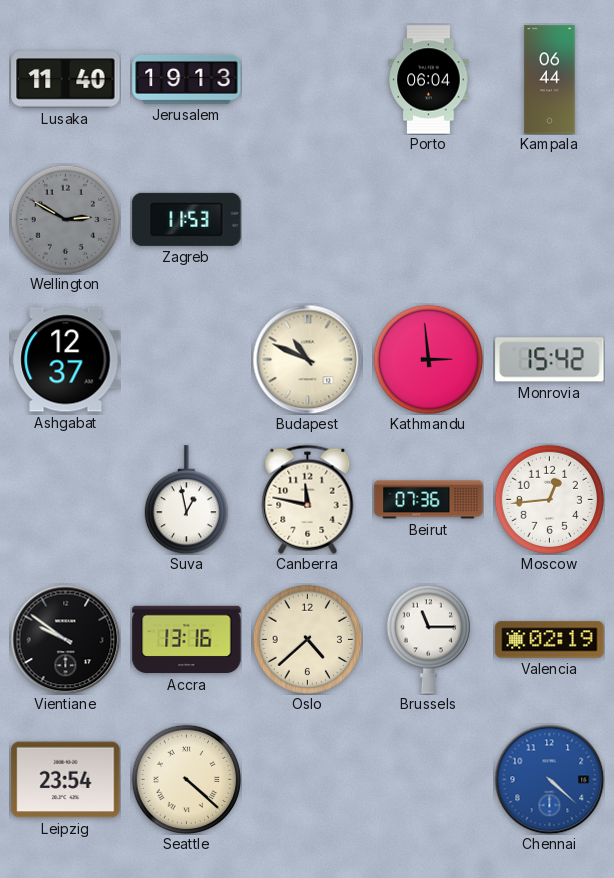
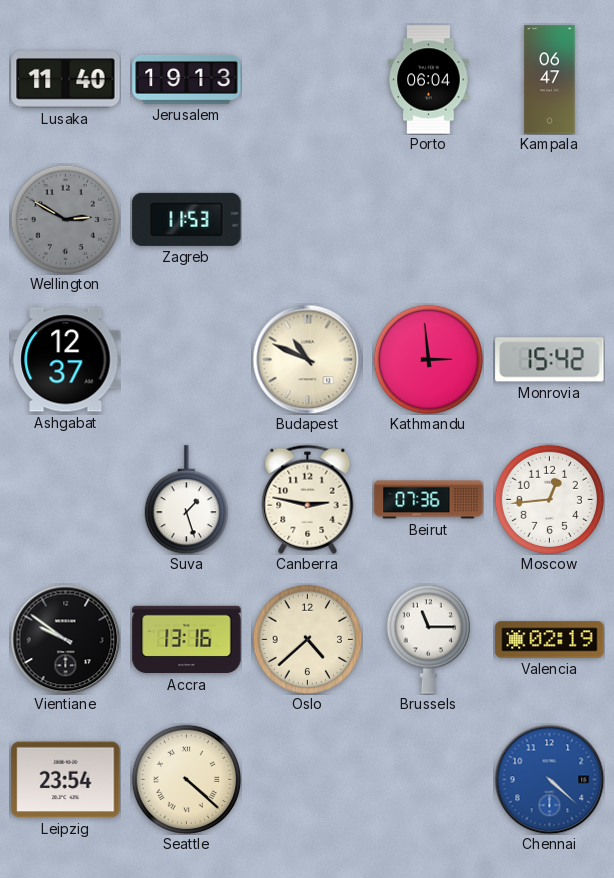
Kampala: 06:44 -> 06:47
Suva: 12:58 -> 1:27
Canberra: 11:47 -> 2:47
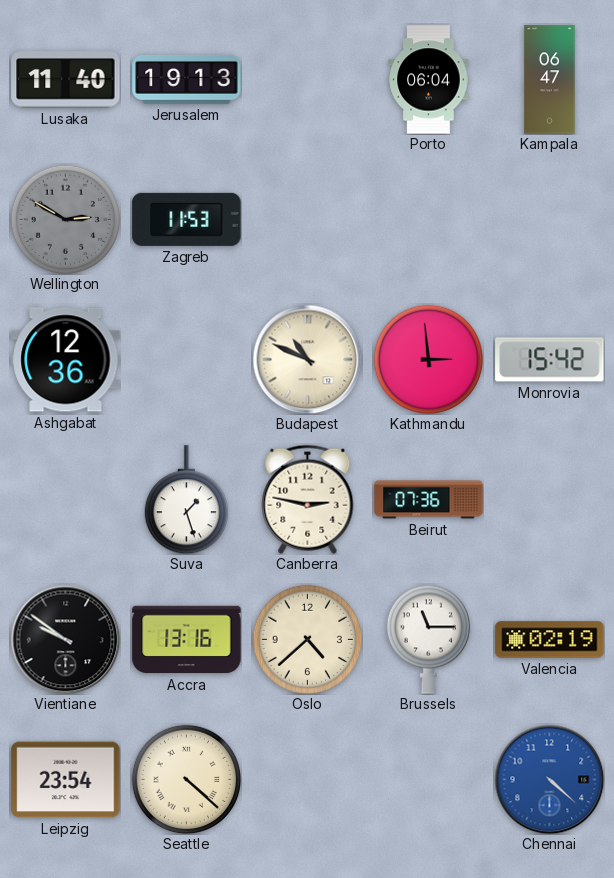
Ashgabat: 12:37 -> 12:36
Moscow: 12:44 -> none
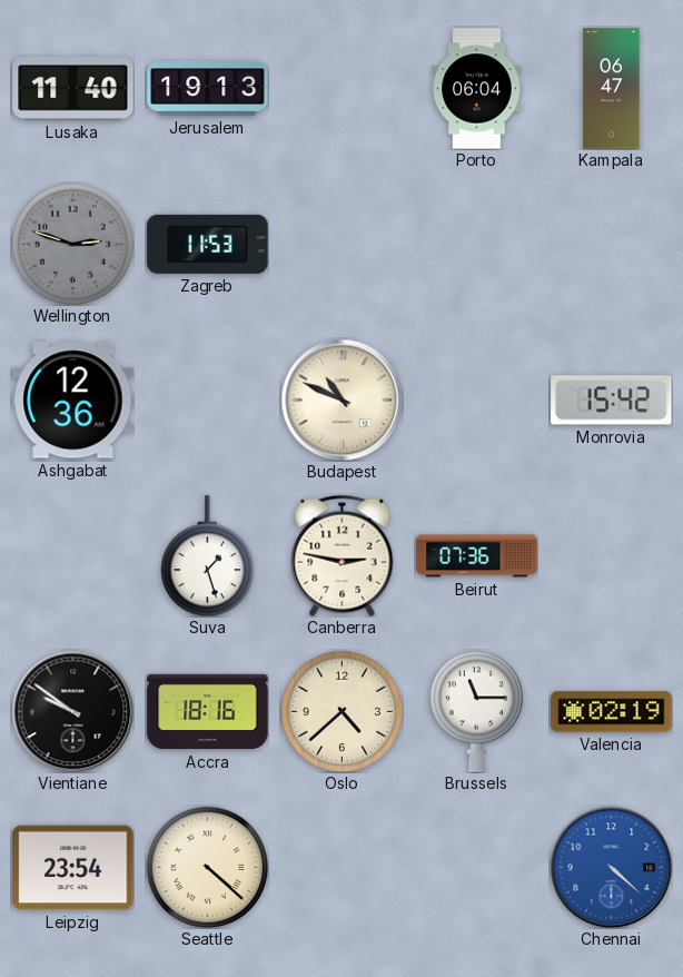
Wellington: 2:50 -> 2:48
Kathmandu: 2:59 -> none
Accra: 13:16 -> 18:16
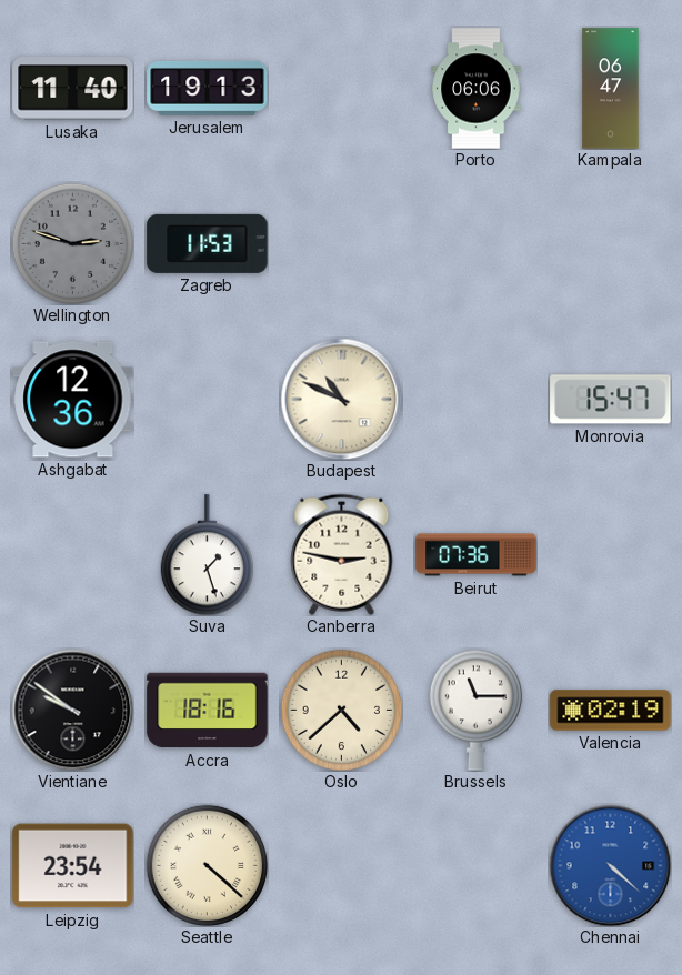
Porto: 06:04 -> 06:06
Monrovia: 15:42 -> 15:47
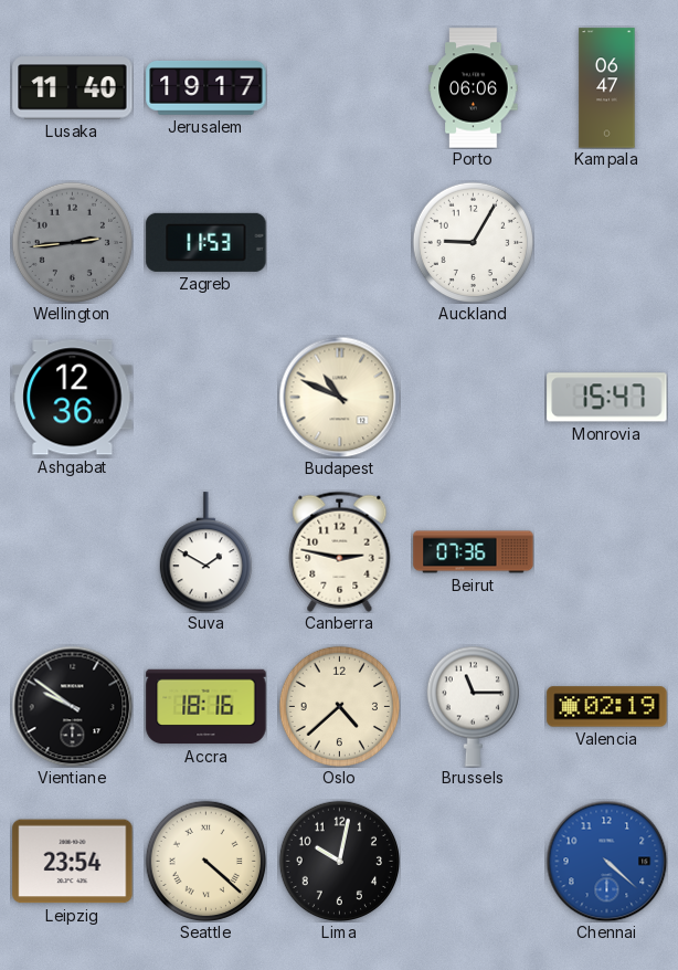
Jerusalem: 19:13 -> 19:17
Wellington: 2:48 -> 2:44
Auckland: none -> 9:05
Suva: 1:27 -> 1:50
Lima: none -> 10:02
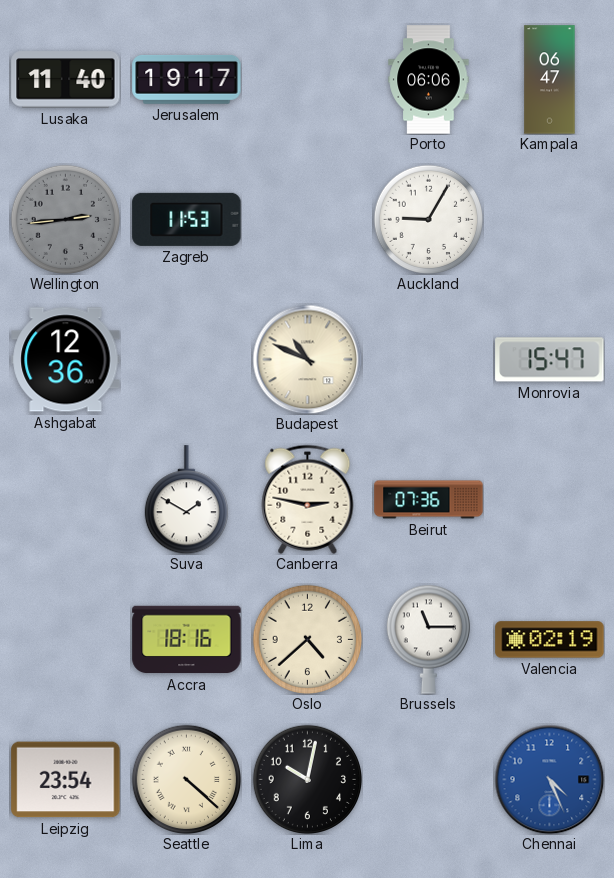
Vientiane: 9:51 -> none
Chennai: 4:22 -> 4:26
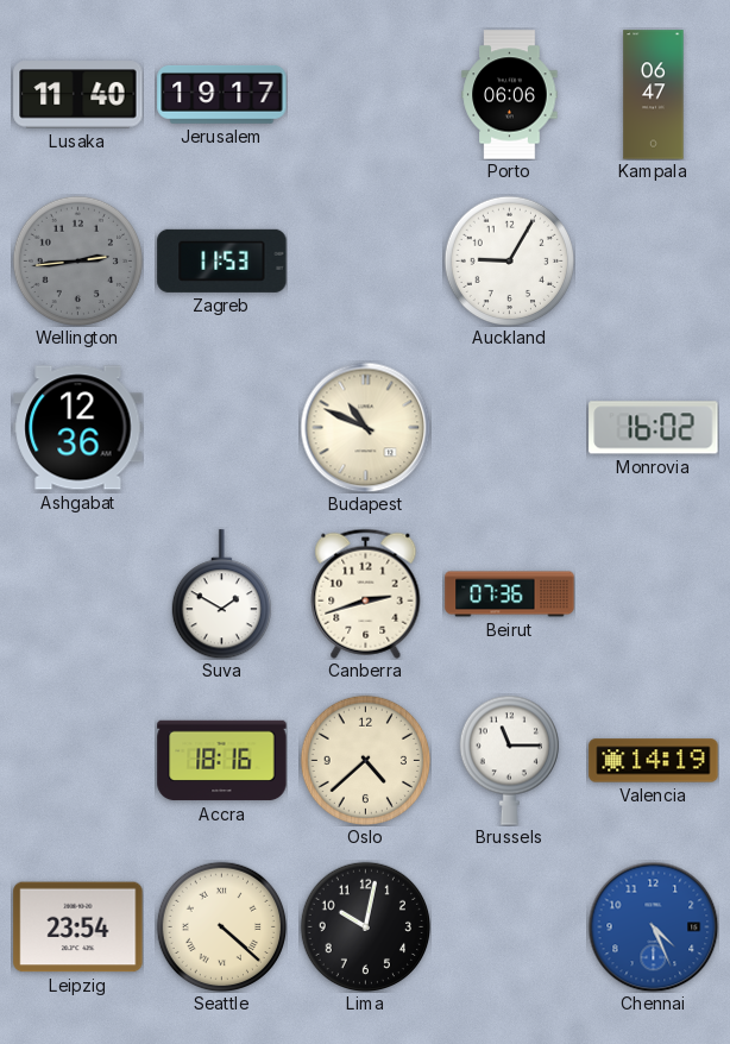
Monrovia: 15:47 -> 16:02
Canberra: 2:47 -> 2:42
Valencia: 02:19 -> 14:19
